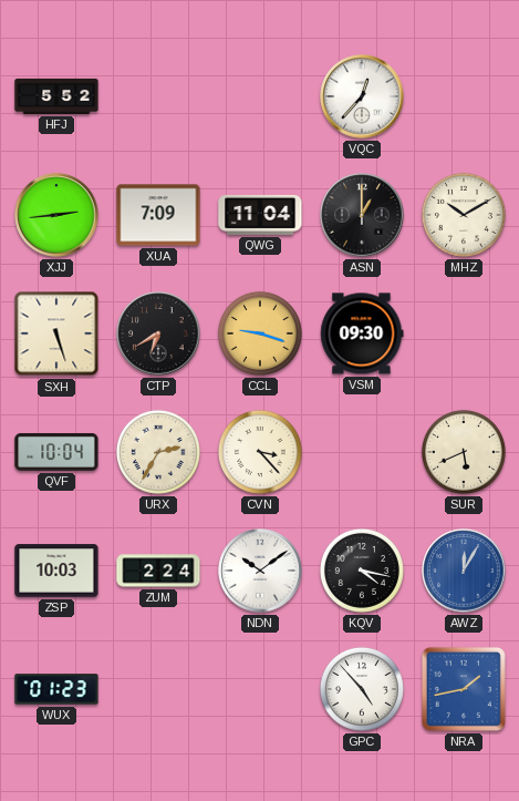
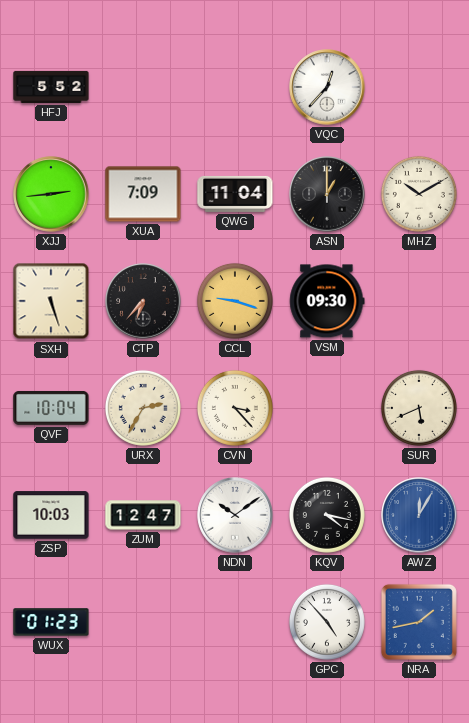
CTP: 6:40 -> 6:37
ZUM: 2:24 -> 12:47
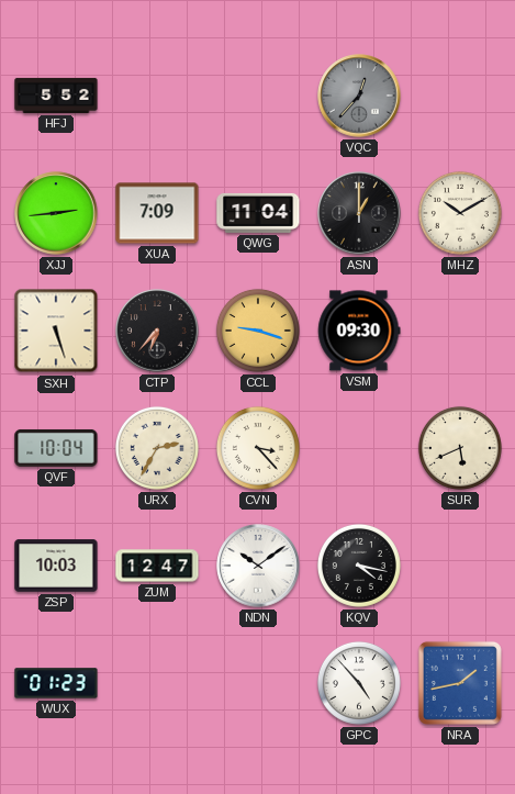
VQC dial: white -> grey
AWZ: 12:05 -> none
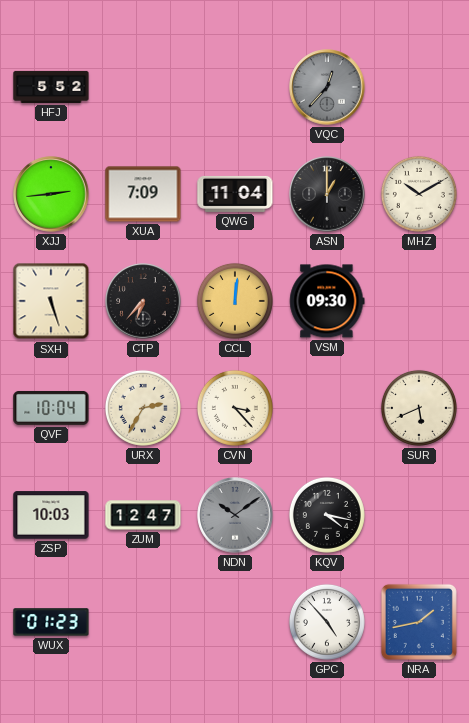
CCL: 9:18 -> 12:01
NDN dial: white -> grey
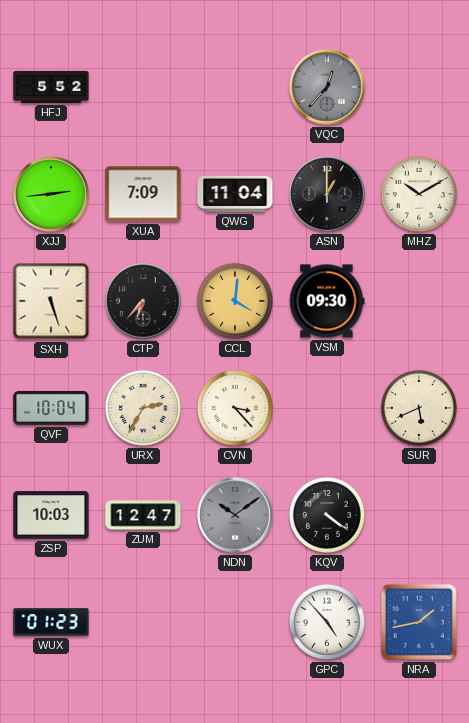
CCL: 12:01 -> 4:01
KQV: 4:17 -> 4:21
